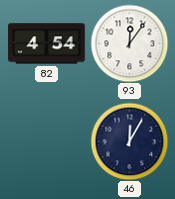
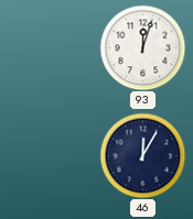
82: 4:54 -> none
93: 12:06 -> 12:03
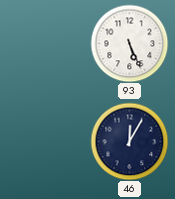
93: 12:03 -> 5:26
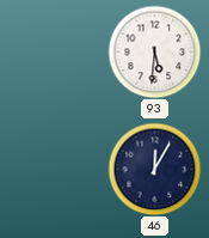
93: 5:26 -> 5:31
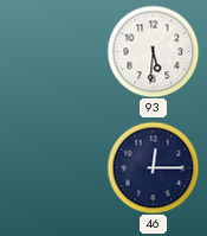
46: 12:05 -> 12:15
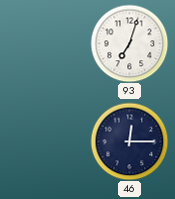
93: 5:31 -> 7:03
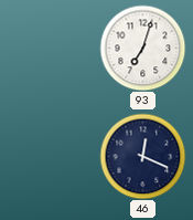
46: 12:15 -> 12:19
